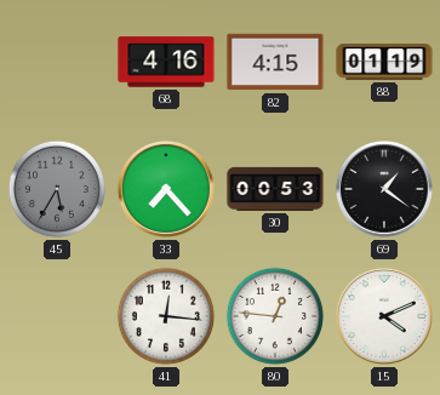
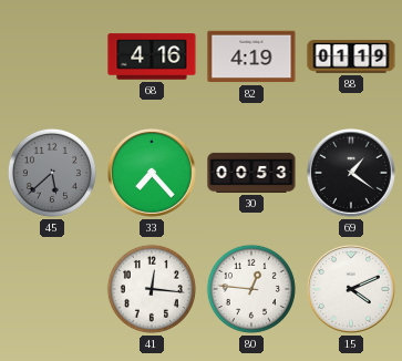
82: 4:15 -> 4:19
45: 5:35 -> 5:38
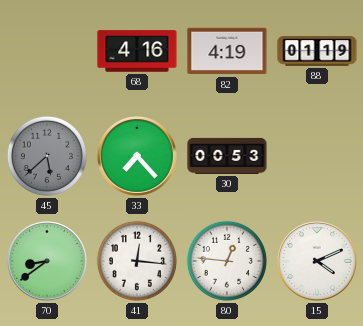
69: 1:21 -> none
70: none -> 8:39
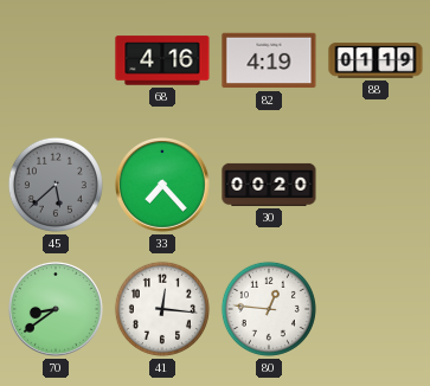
30: 00:53 -> 00:20
15: 4:11 -> none
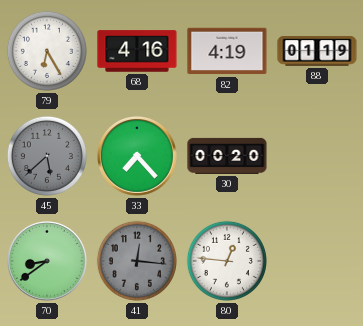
79: none -> 6:25
41 dial: white -> grey
